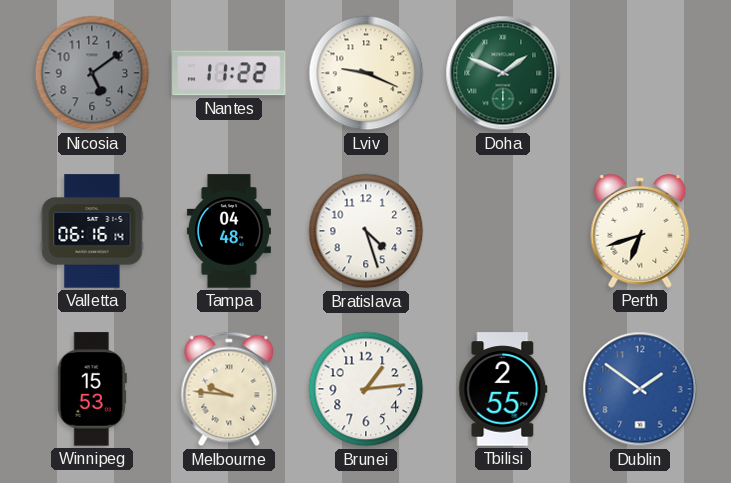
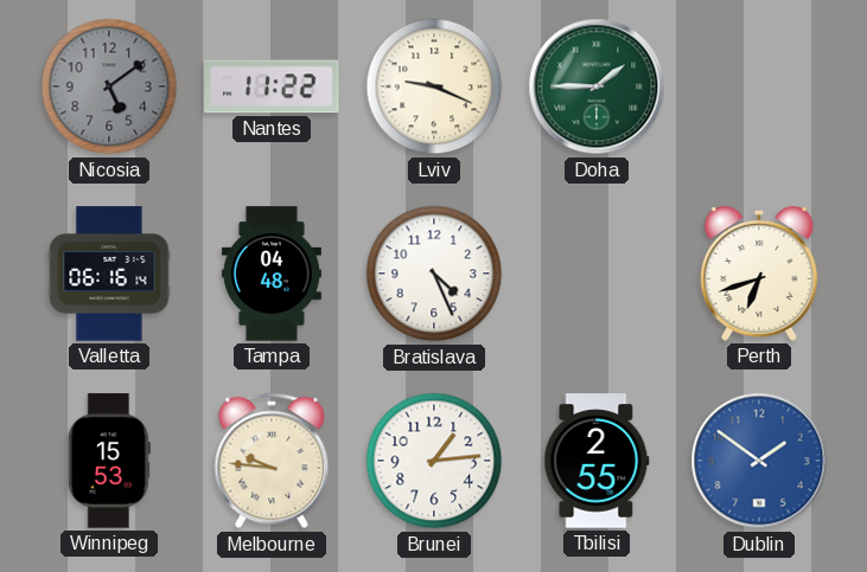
Doha: 1:49 -> 1:45
Bratislava: 4:27 -> 4:26
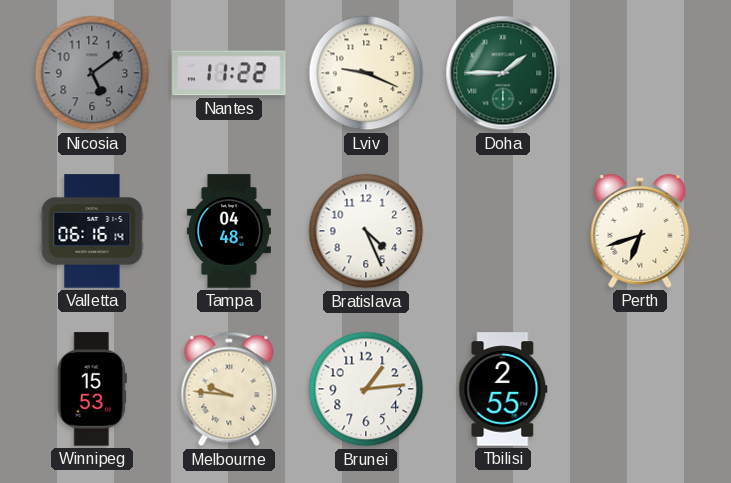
Dublin: 1:51 -> none
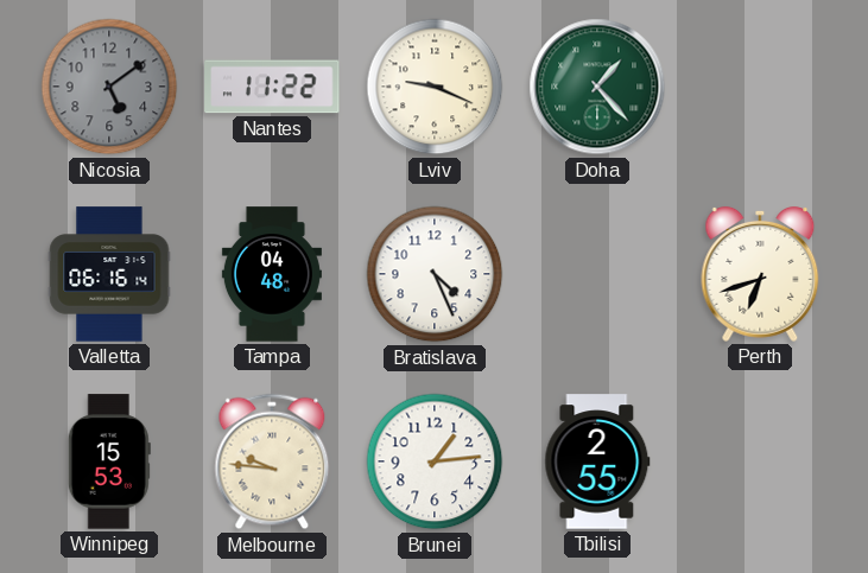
Doha: 1:45 -> 1:23
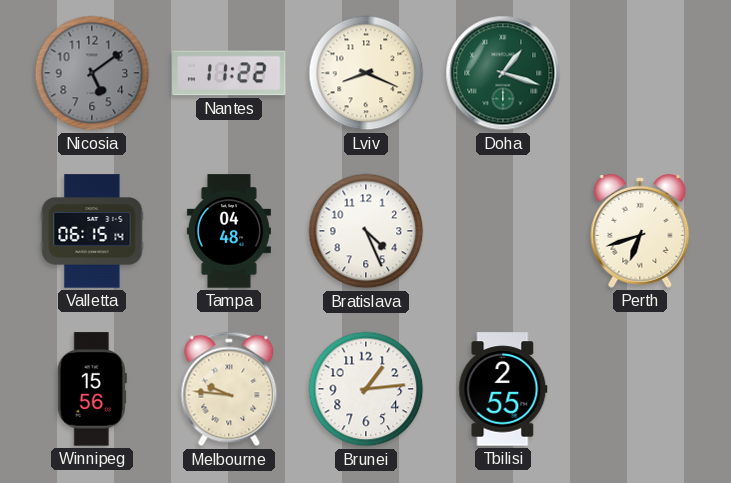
Lviv: 9:19 -> 8:19
Doha: 1:23 -> 1:18
Valletta: 06:16 -> 06:15
Winnipeg: 15:53 -> 15:56
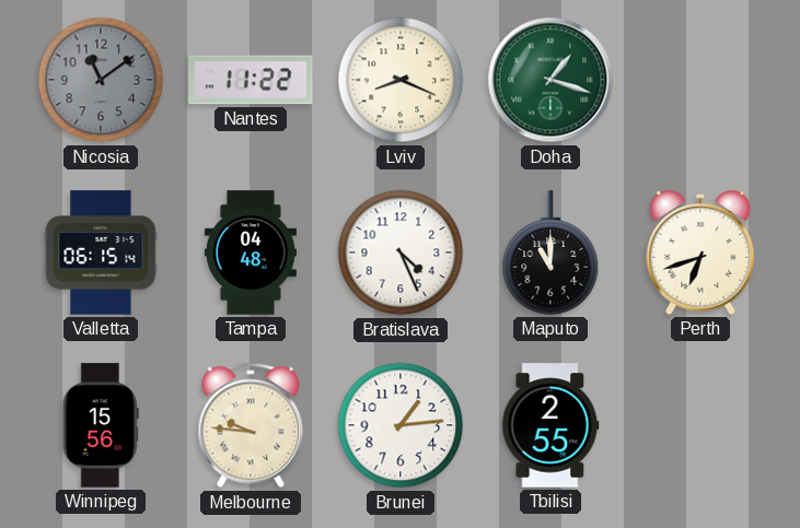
Nicosia: 5:09 -> 11:09
Maputo: none -> 11:00
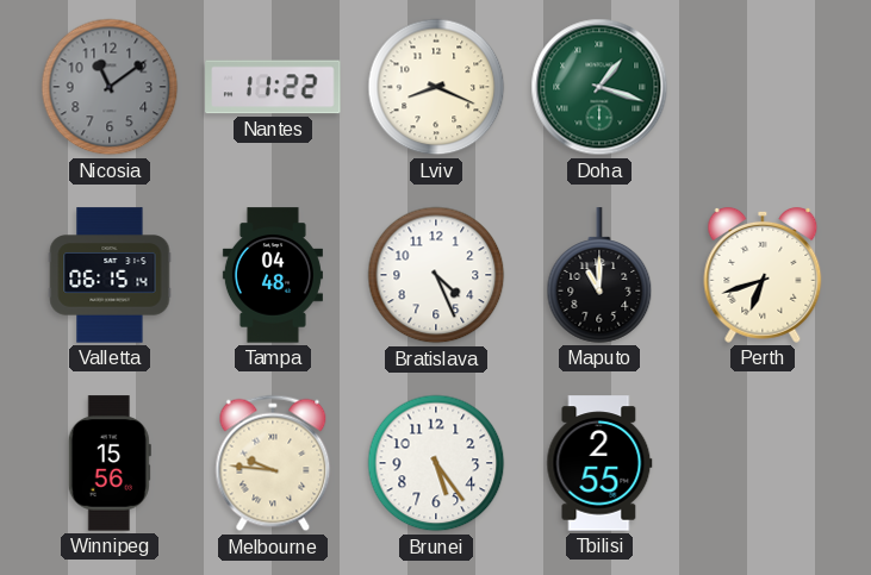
Brunei: 1:14 -> 5:24
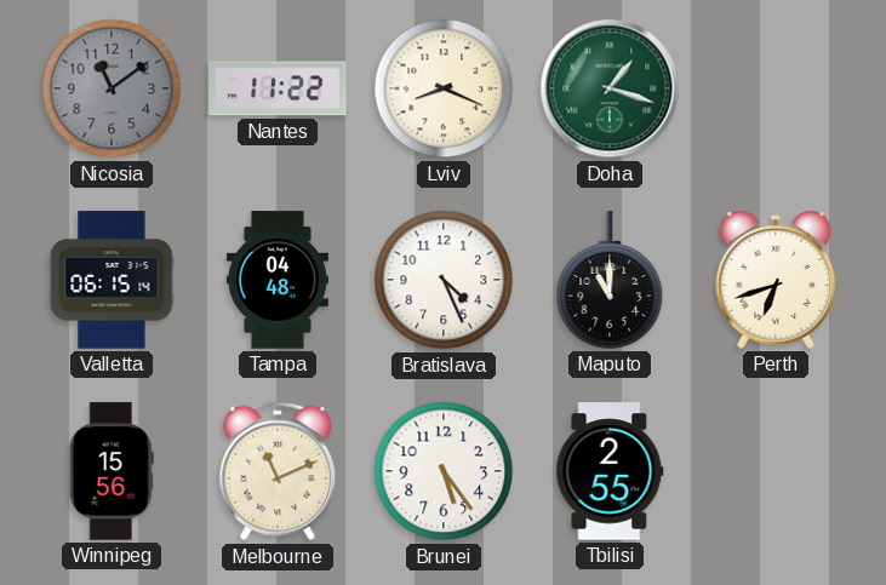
Melbourne: 9:46 -> 11:11
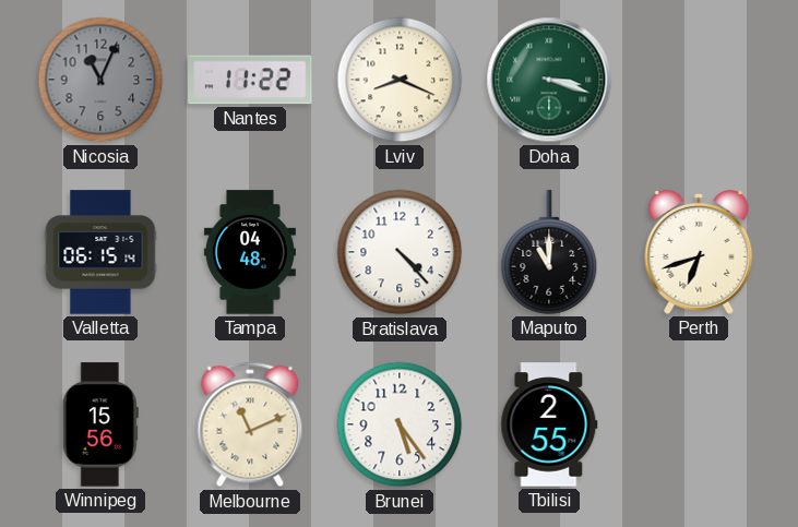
Nicosia: 11:09 -> 11:04
Doha: 1:18 -> 3:18
Bratislava: 4:26 -> 4:23
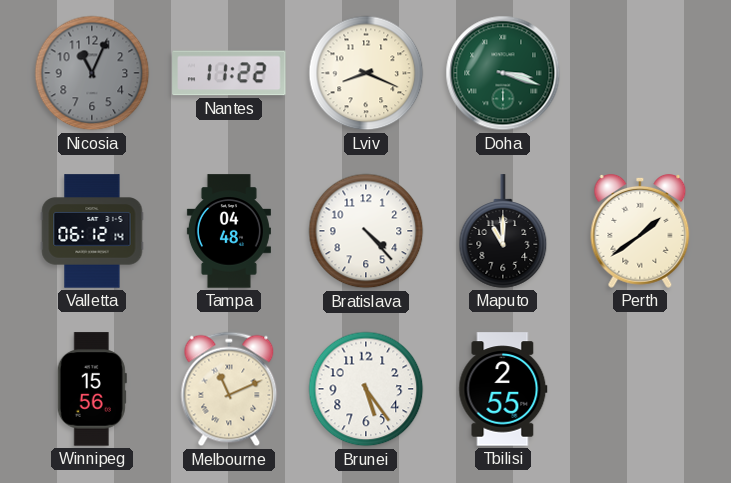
Valletta: 06:15 -> 06:12
Perth: 6:42 -> 1:39
